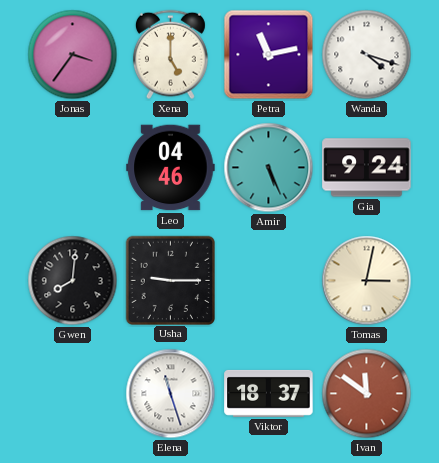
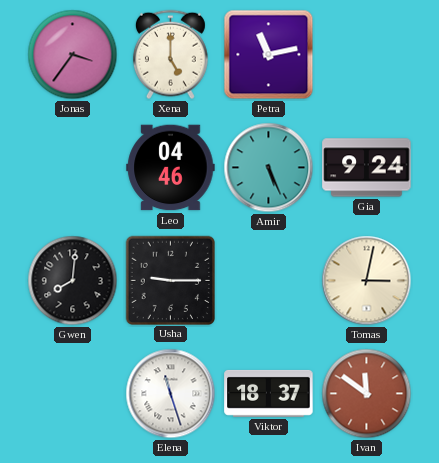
Wanda: 4:18 -> none
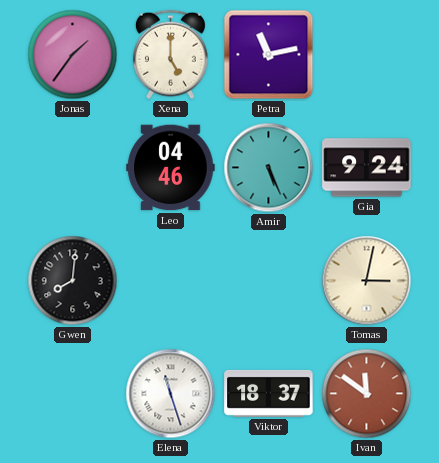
Jonas: 3:36 -> 1:36
Usha: 9:15 -> none
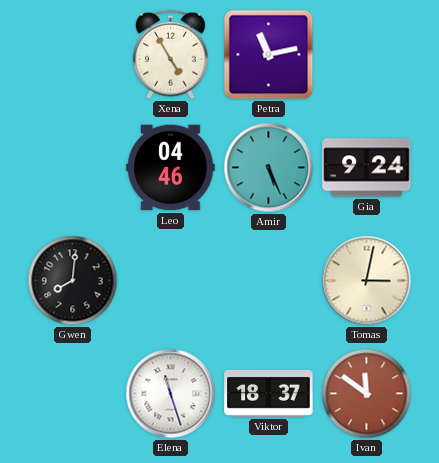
Jonas: 1:36 -> none
Xena: 5:00 -> 4:55
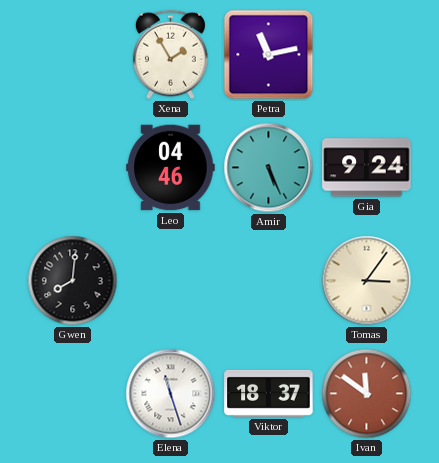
Xena: 4:55 -> 1:55
Tomas: 3:02 -> 3:06
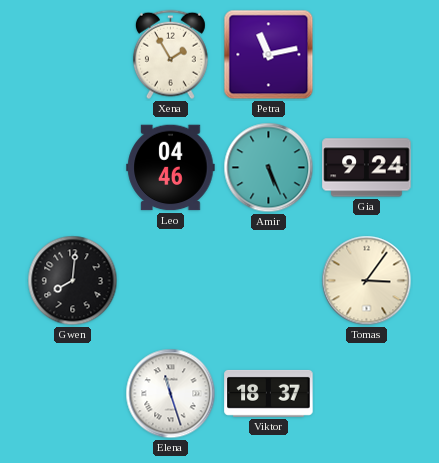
Ivan: 11:51 -> none
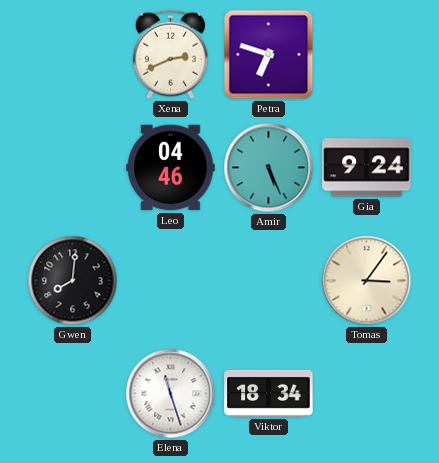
Xena: 1:55 -> 2:41
Petra: 11:13 -> 6:48
Viktor: 18:37 -> 18:34
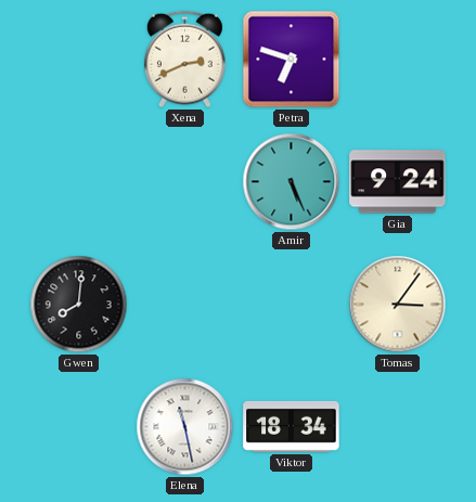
Leo: 04:46 -> none
Elena: 11:27 -> 11:28
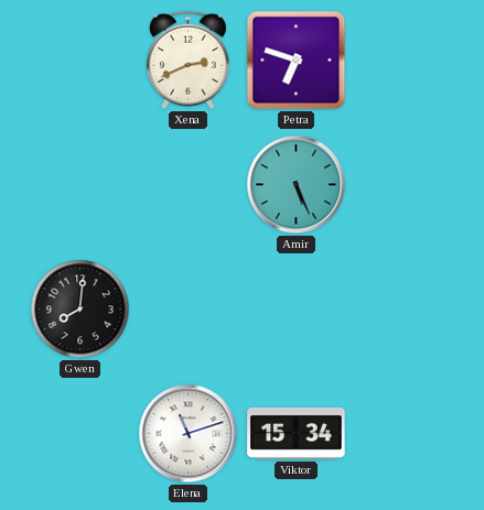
Gia: 9:24 -> none
Tomas: 3:06 -> none
Elena: 11:28 -> 11:12
Viktor: 18:34 -> 15:34
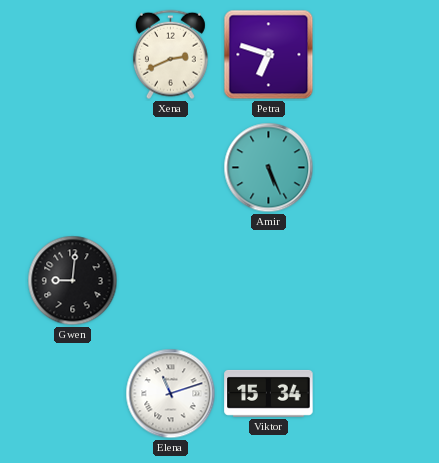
Gwen: 8:01 -> 9:01
